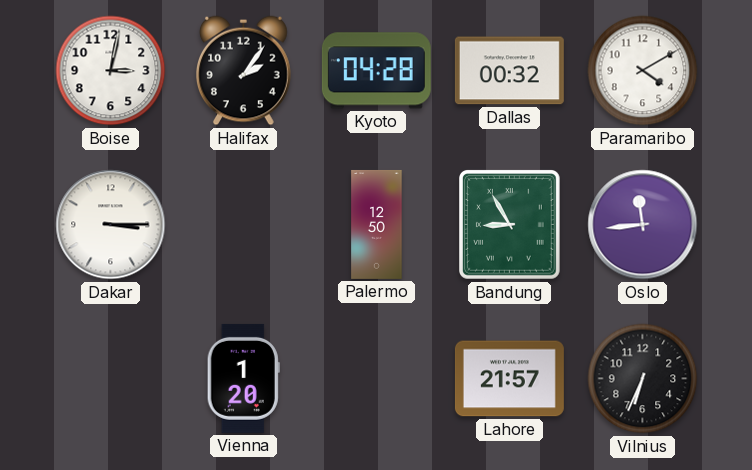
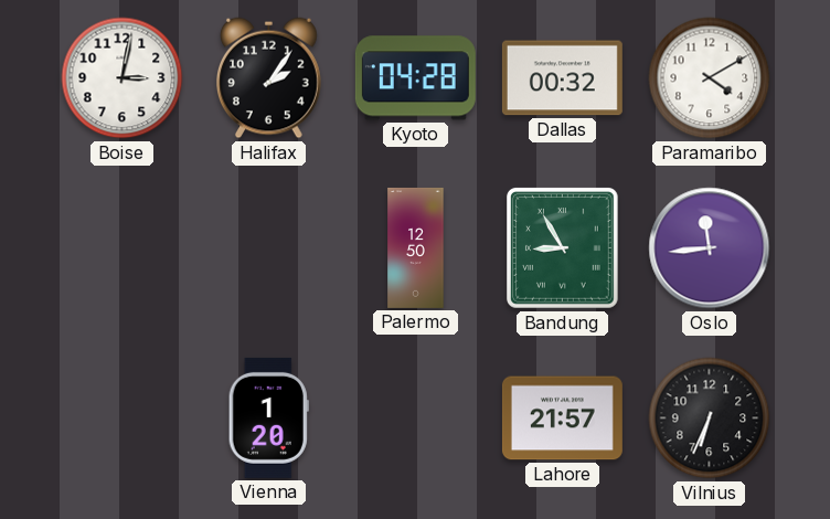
Dakar: 3:15 -> none
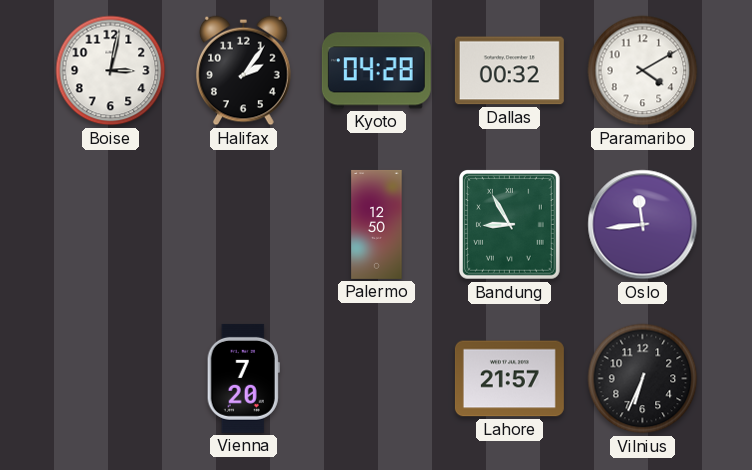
Vienna: 1:20 -> 7:20
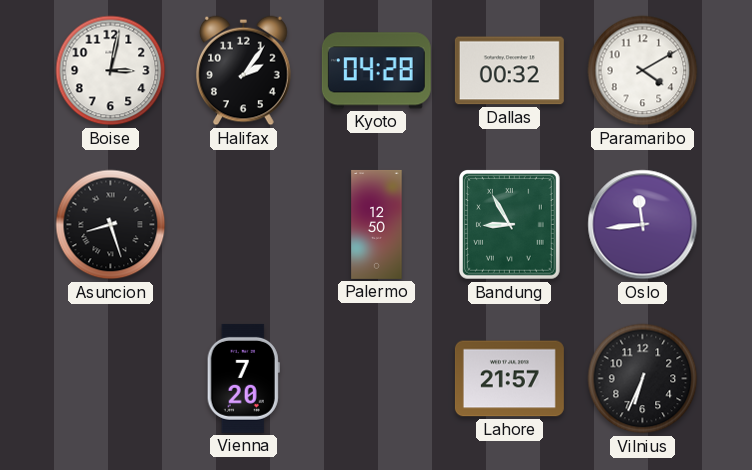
Asuncion: none -> 8:27
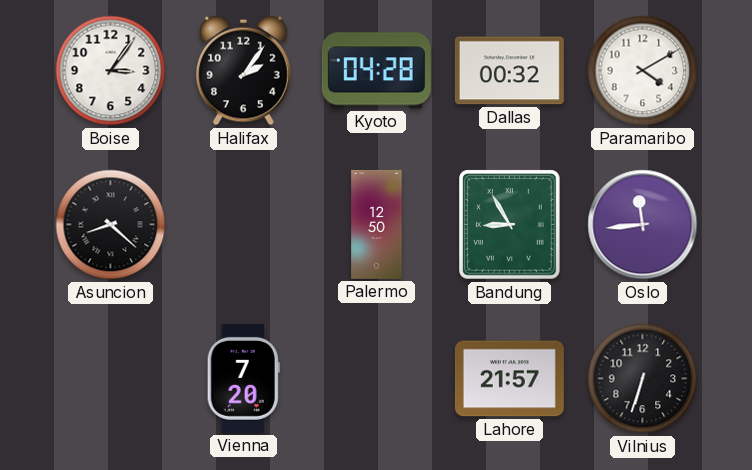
Boise: 3:02 -> 3:06
Asuncion: 8:27 -> 8:22
Vilnius: 6:34 -> 6:33
